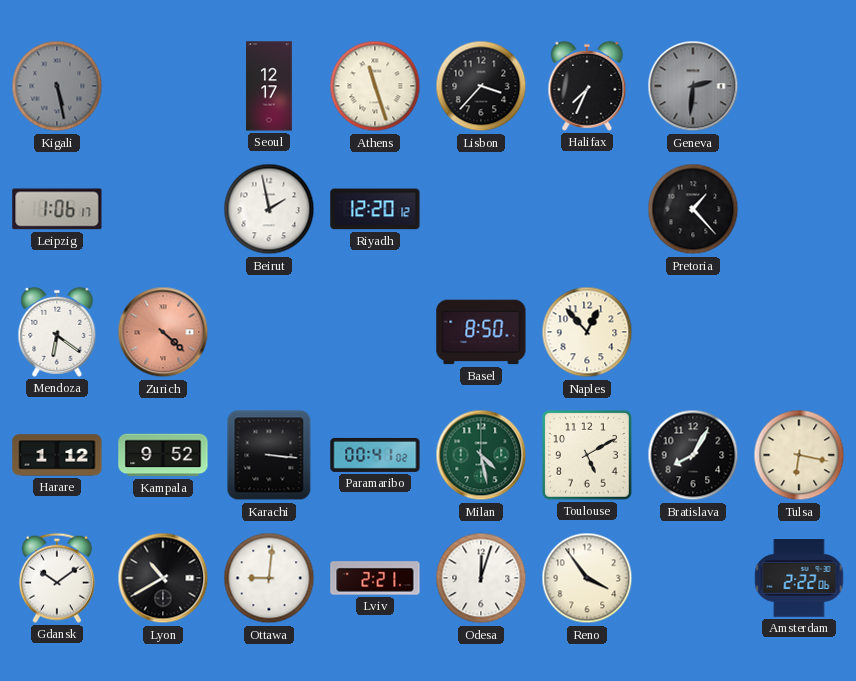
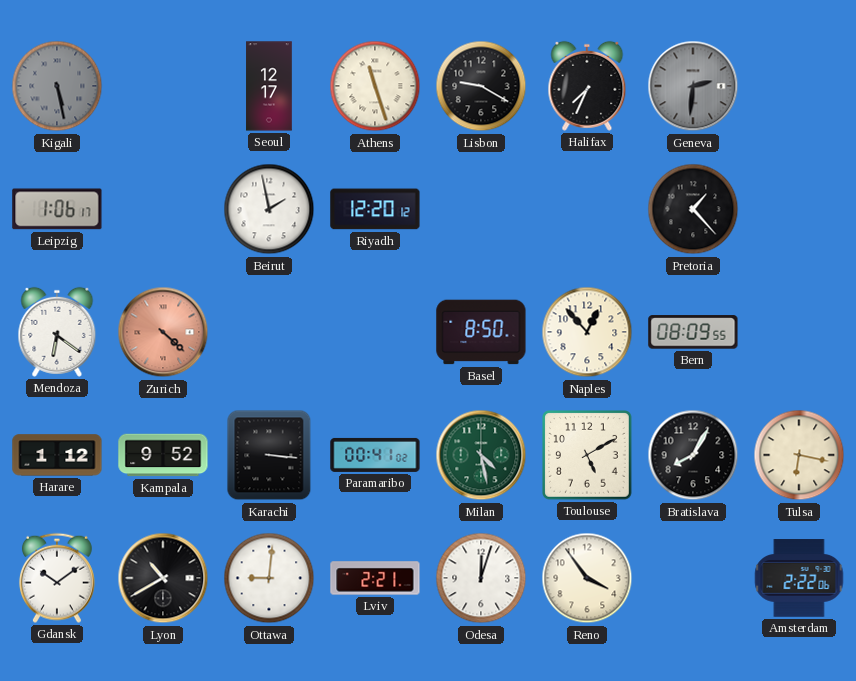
Lisbon: 3:37 -> 9:20
Bern: none -> 08:09
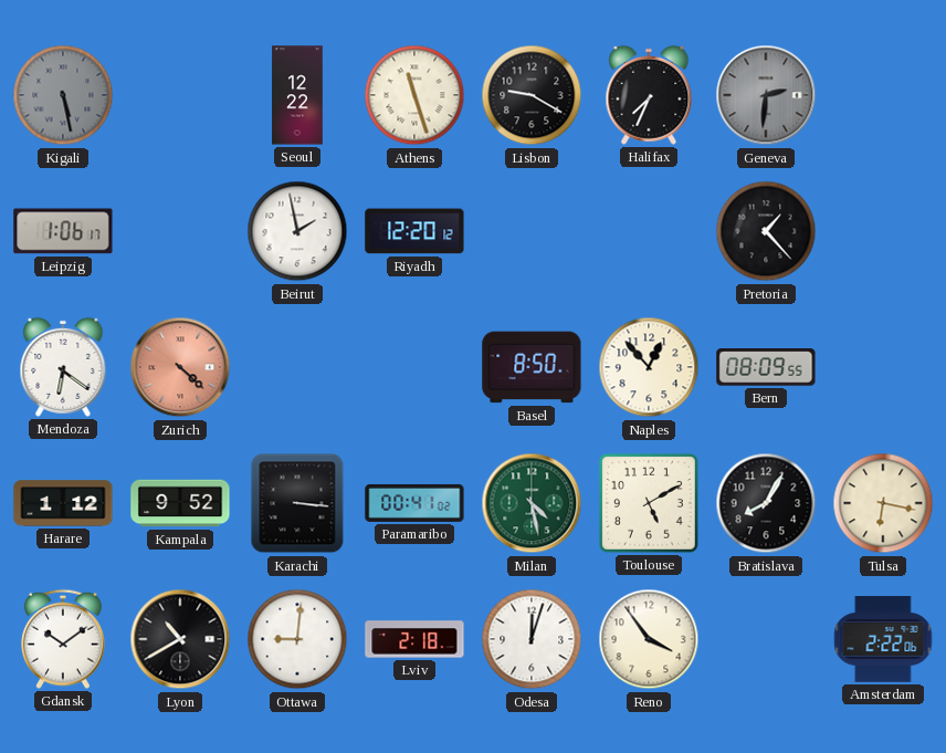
Seoul: 12:17 -> 12:22
Lviv: 2:21 -> 2:18
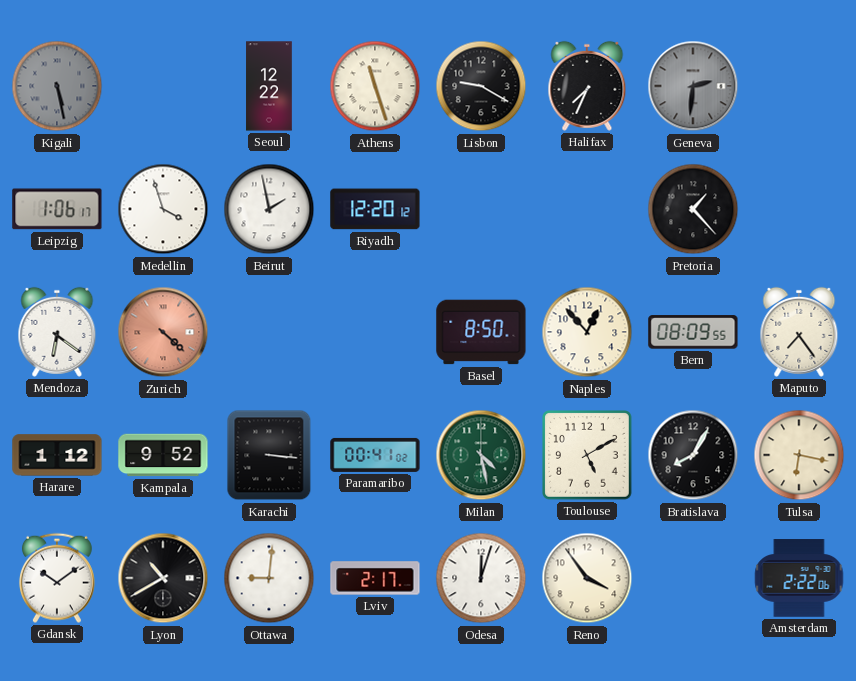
Medellin: none -> 3:57
Maputo: none -> 7:24
Lviv: 2:18 -> 2:17
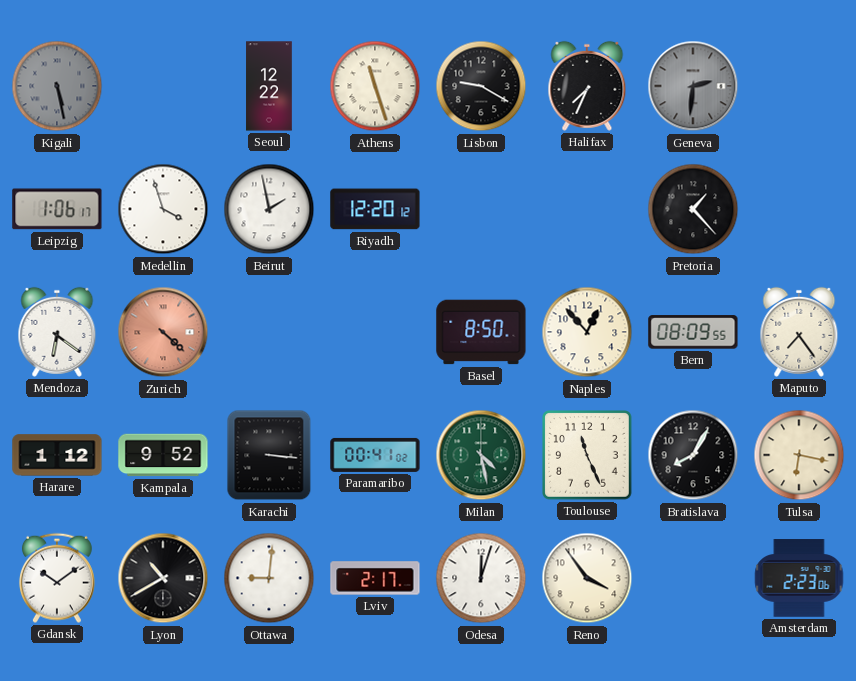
Toulouse: 5:10 -> 11:26
Amsterdam: 2:22 -> 2:23
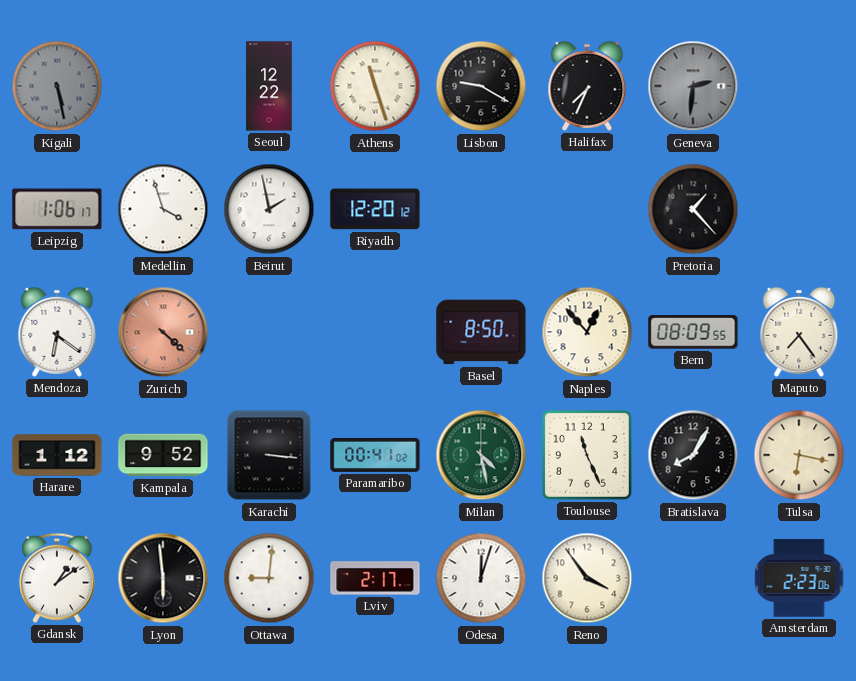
Gdansk: 10:09 -> 1:09
Lyon: 10:40 -> 5:59
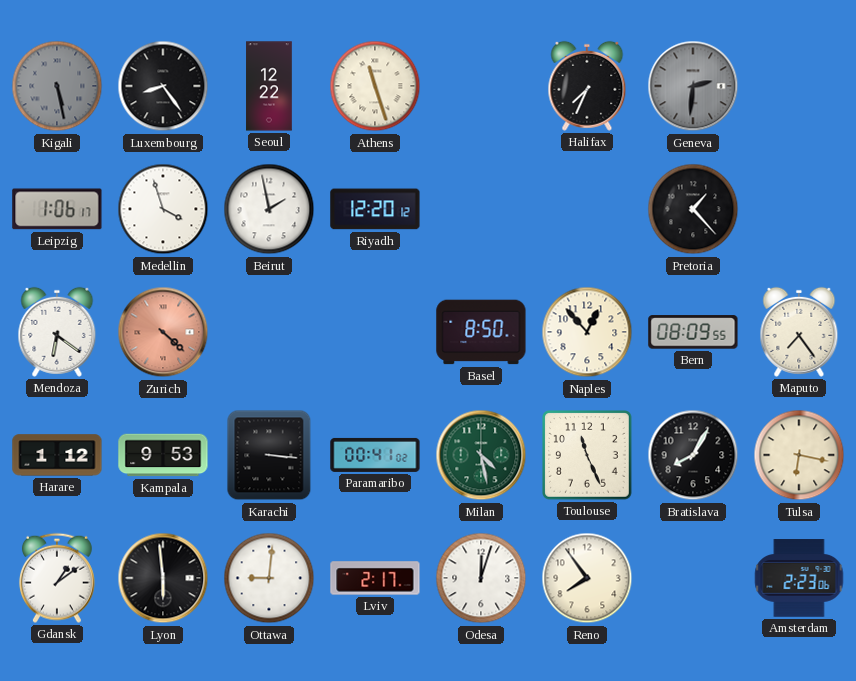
Luxembourg: none -> 8:24
Lisbon: 9:20 -> none
Kampala: 9:52 -> 9:53
Reno: 3:54 -> 7:54
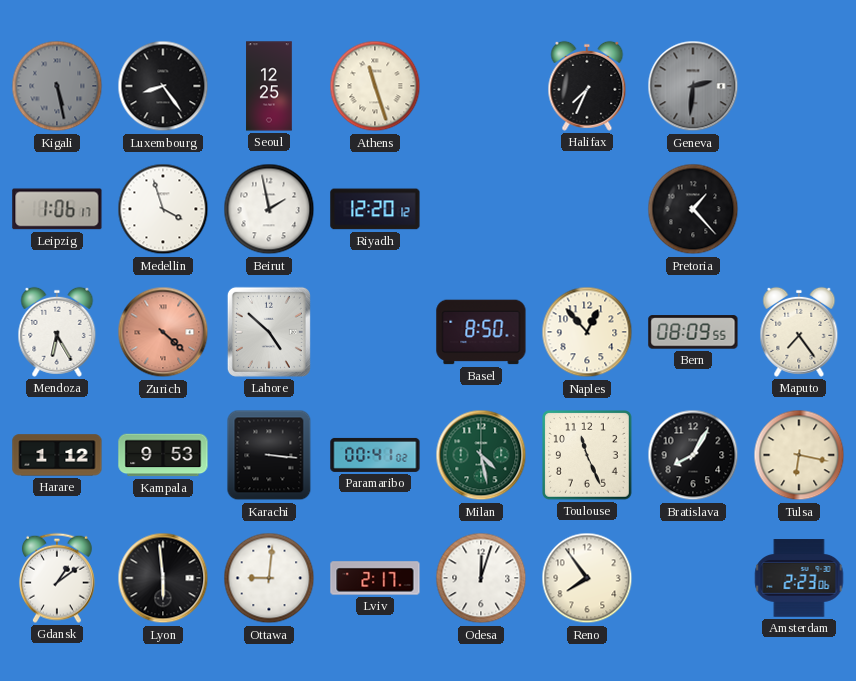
Seoul: 12:22 -> 12:25
Mendoza: 6:21 -> 6:25
Lahore: none -> 4:52
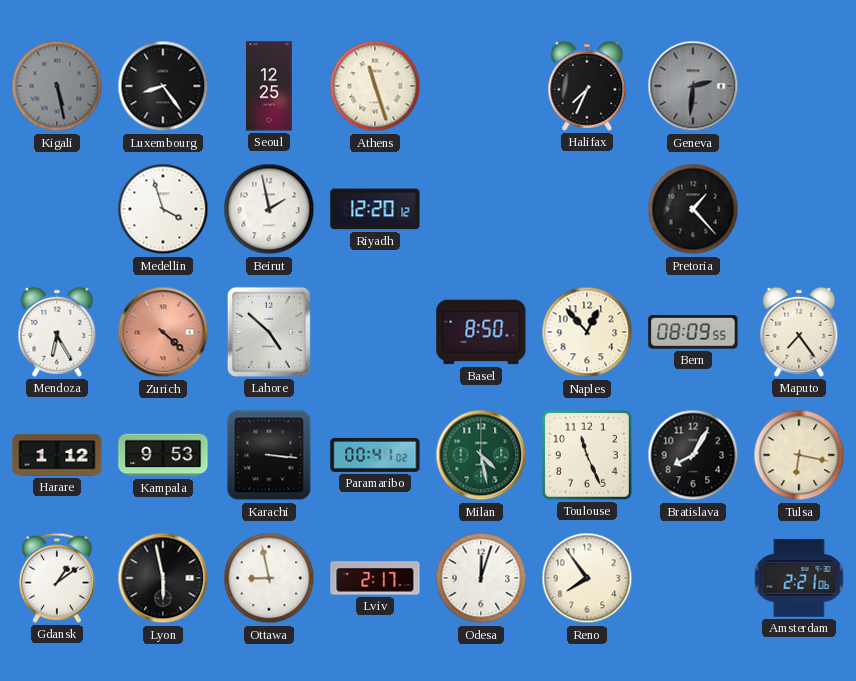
Leipzig: 1:06 -> none
Lyon: 5:59 -> 5:58
Ottawa: 9:01 -> 8:58
Amsterdam: 2:23 -> 2:21
